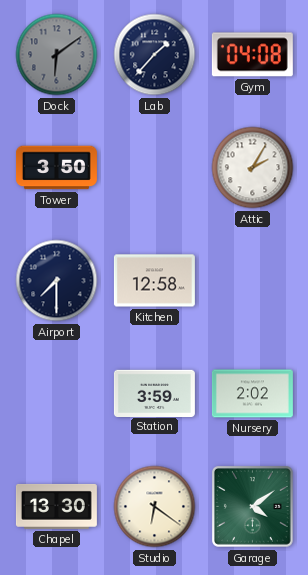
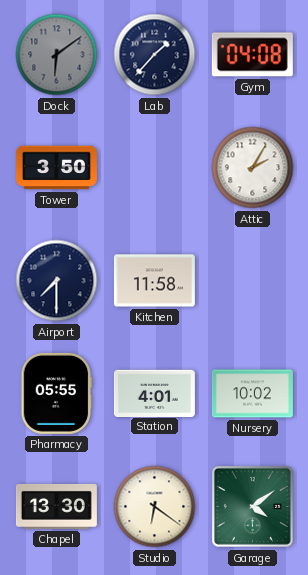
Kitchen: 12:58 -> 11:58
Pharmacy: none -> 05:55
Station: 3:59 -> 4:01
Nursery: 2:02 -> 10:02
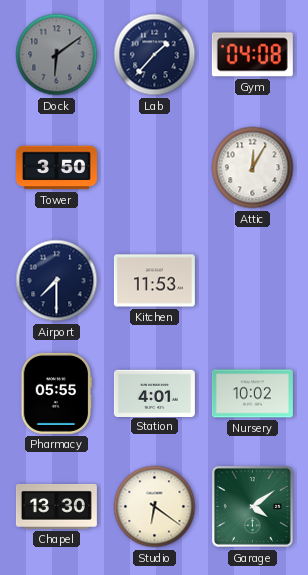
Attic: 2:05 -> 12:05
Kitchen: 11:58 -> 11:53
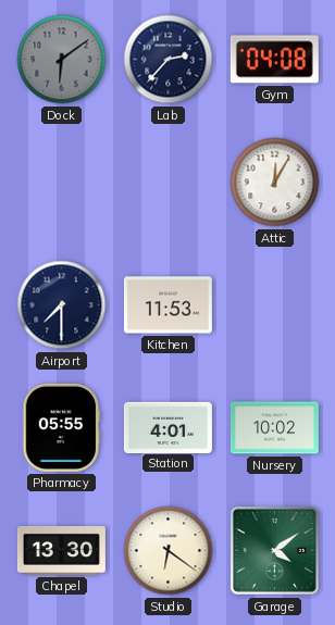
Lab: 1:37 -> 2:37
Tower: 3:50 -> none
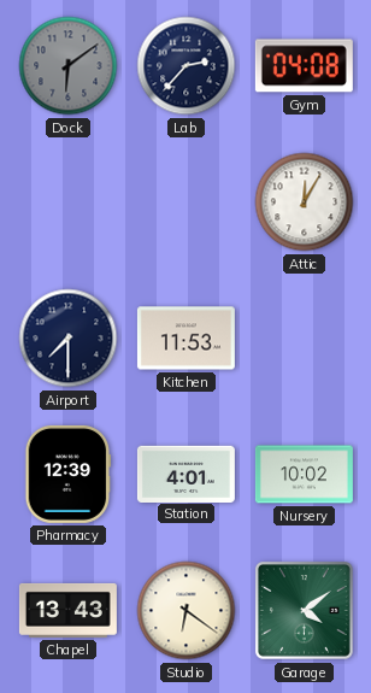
Pharmacy: 05:55 -> 12:39
Chapel: 13:30 -> 13:43
